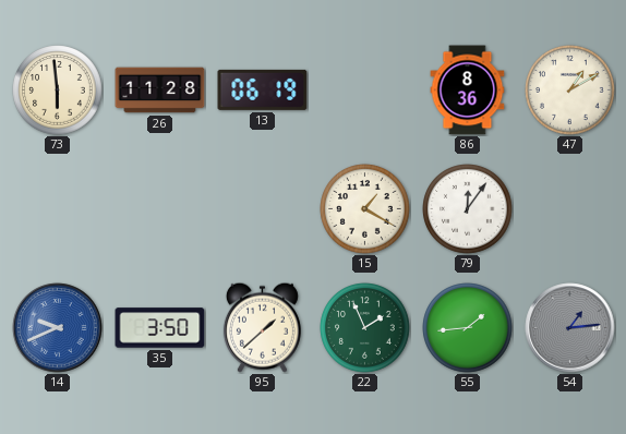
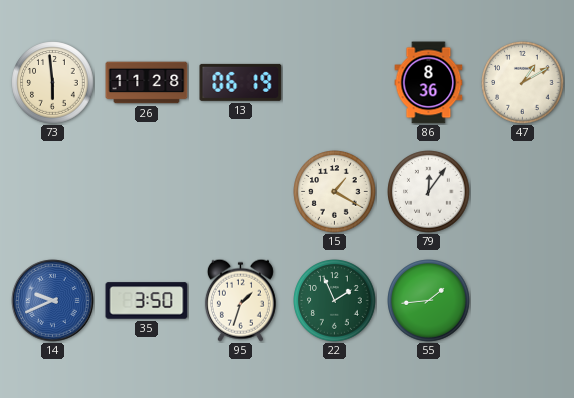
95: 1:38 -> 1:33
54: 1:14 -> none
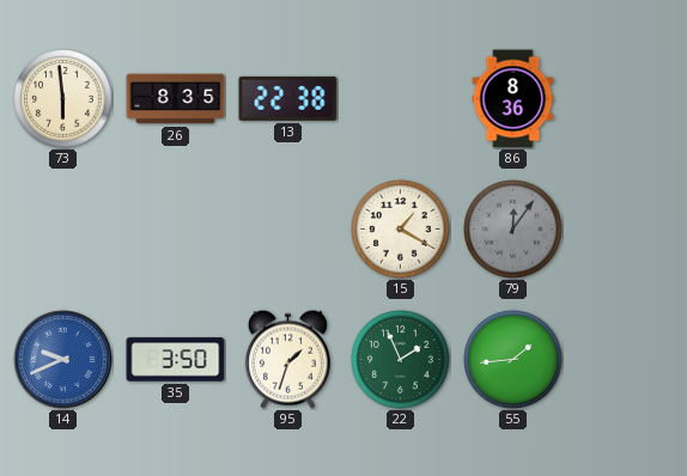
26: 11:28 -> 8:35
13: 06:19 -> 22:38
47: 1:10 -> none
79 dial: white -> grey
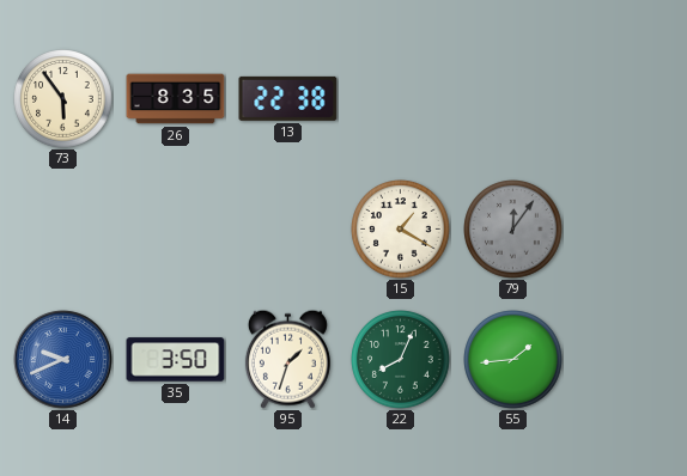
73: 5:59 -> 5:54
86: 8:36 -> none
22: 1:56 -> 8:04
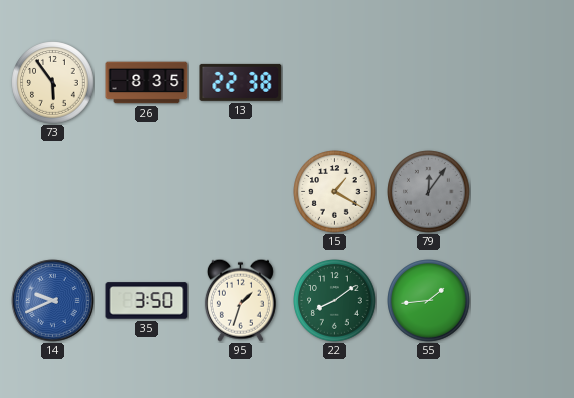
22: 8:04 -> 8:09
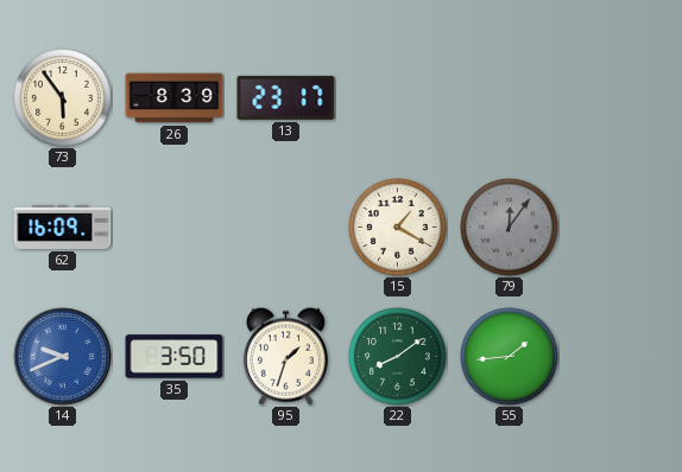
26: 8:35 -> 8:39
13: 22:38 -> 23:17
62: none -> 16:09
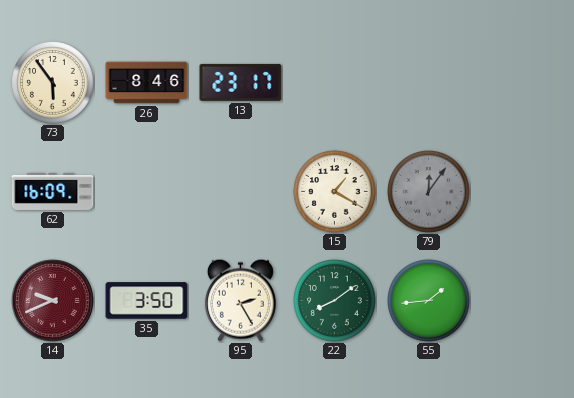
26: 8:39 -> 8:46
14 dial: blue -> burgundy
95: 1:33 -> 2:25
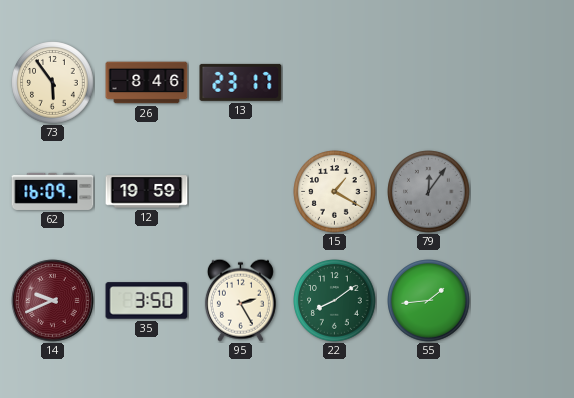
12: none -> 19:59
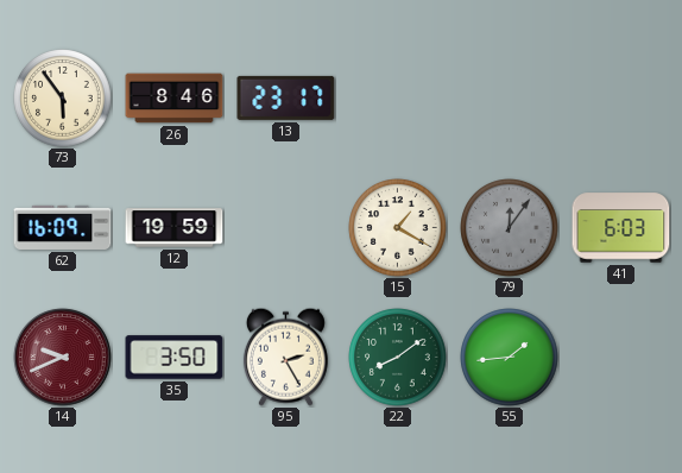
41: none -> 6:03
